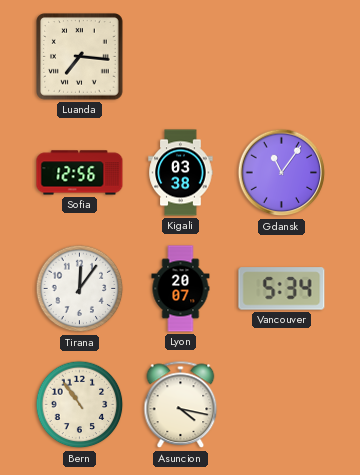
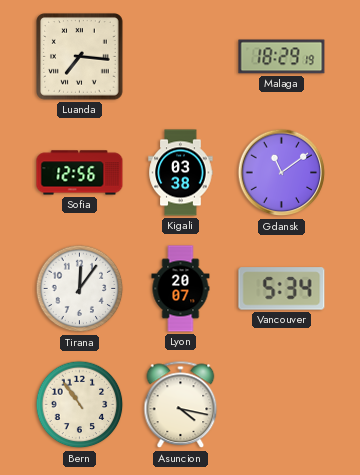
Malaga: none -> 18:29
Gdansk: 11:06 -> 11:09
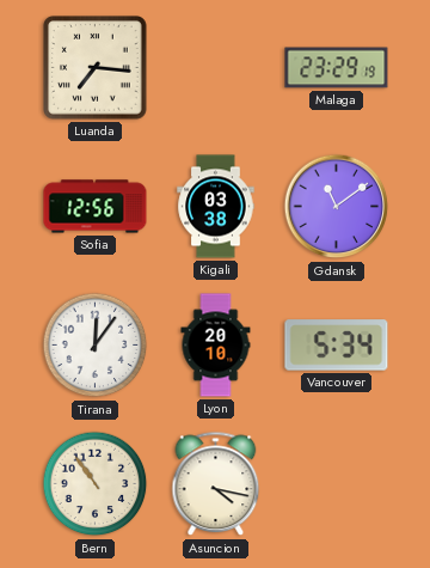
Malaga: 18:29 -> 23:29
Lyon: 20:07 -> 20:10
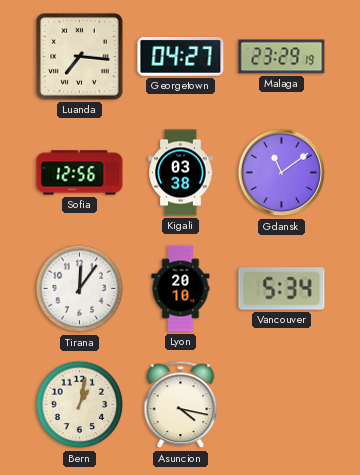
Georgetown: none -> 04:27
Bern: 10:54 -> 1:02
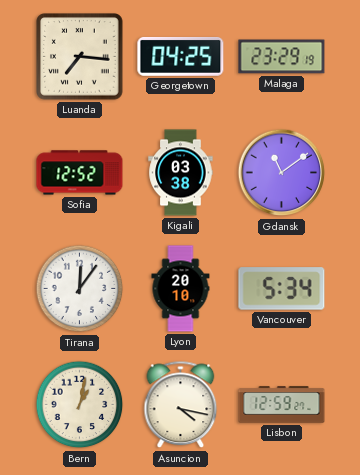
Georgetown: 04:27 -> 04:25
Sofia: 12:56 -> 12:52
Lisbon: none -> 12:59
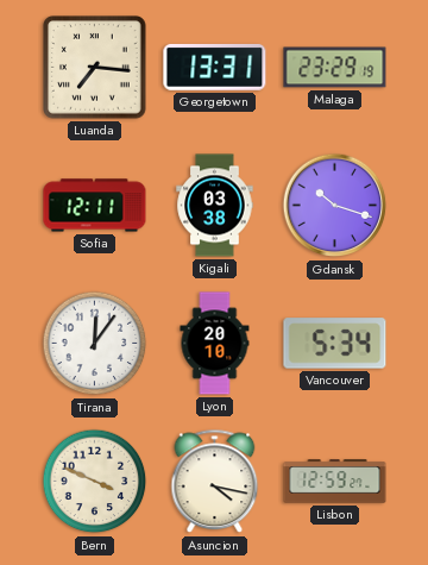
Georgetown: 04:25 -> 13:31
Sofia: 12:52 -> 12:11
Gdansk: 11:09 -> 10:18
Bern: 1:02 -> 3:49
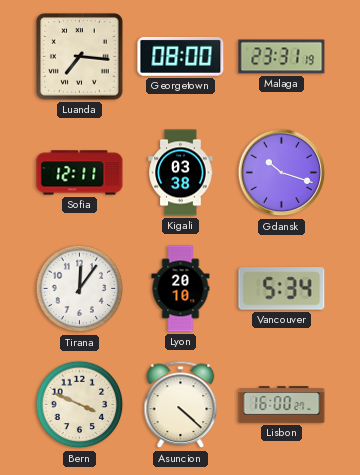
Georgetown: 13:31 -> 08:00
Malaga: 23:29 -> 23:31
Asuncion: 4:17 -> 4:22
Lisbon: 12:59 -> 16:00
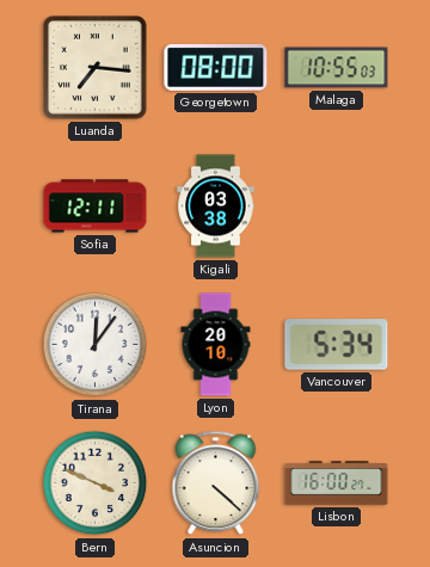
Malaga: 23:31 -> 10:55
Gdansk: 10:18 -> none
